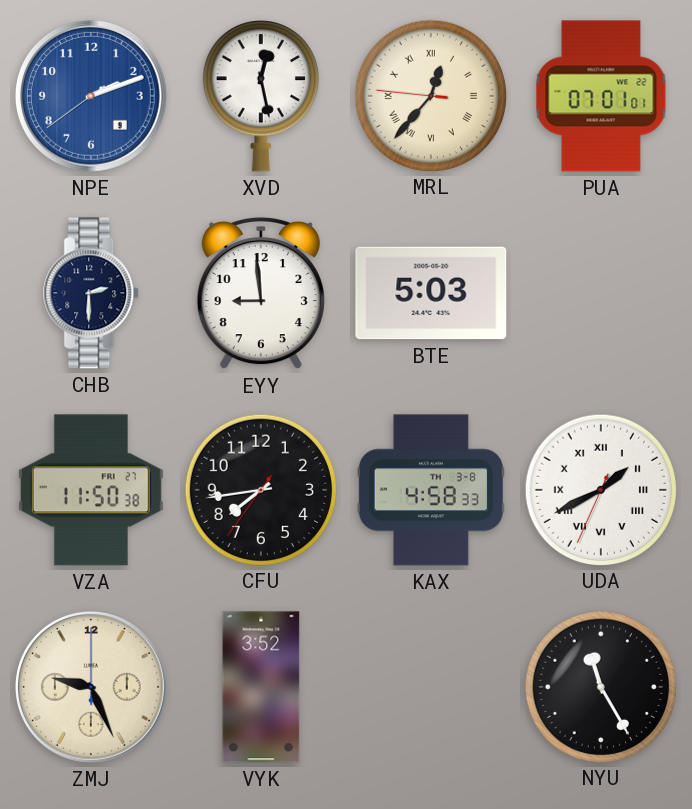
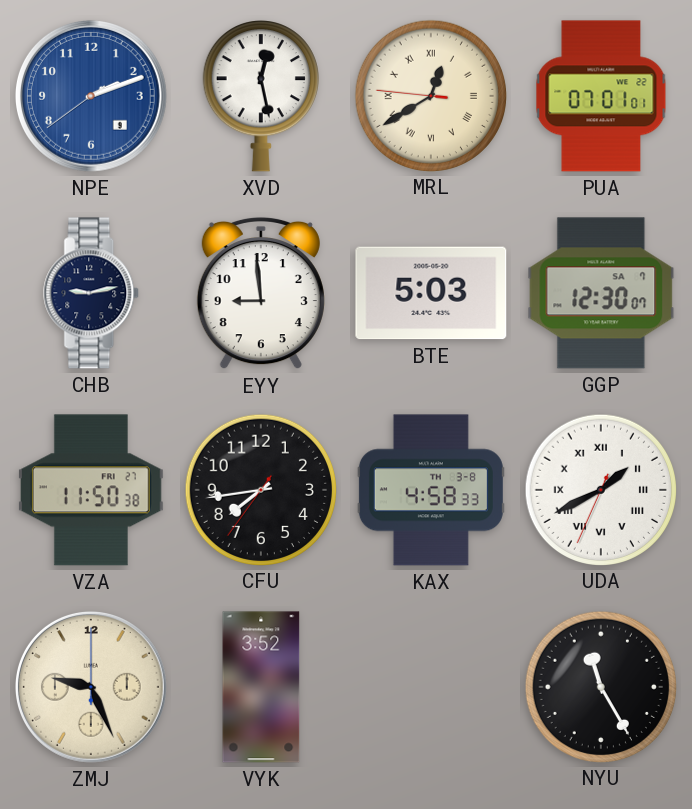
MRL: 12:36 -> 12:39
CHB: 2:30 -> 9:13
GGP: none -> 12:30
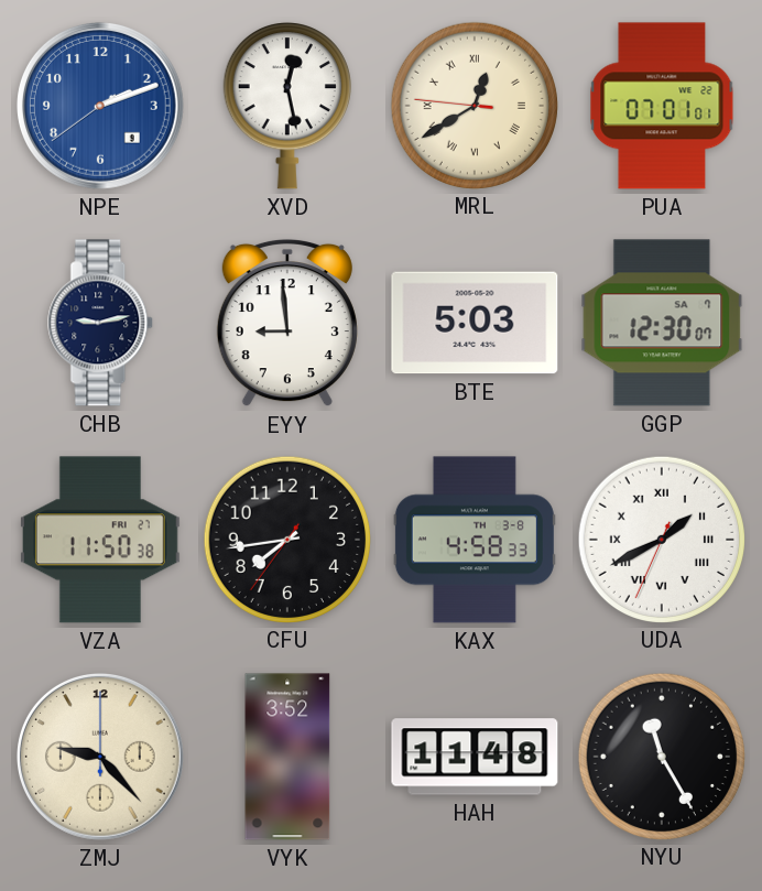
ZMJ: 9:26 -> 9:23
HAH: none -> 11:48
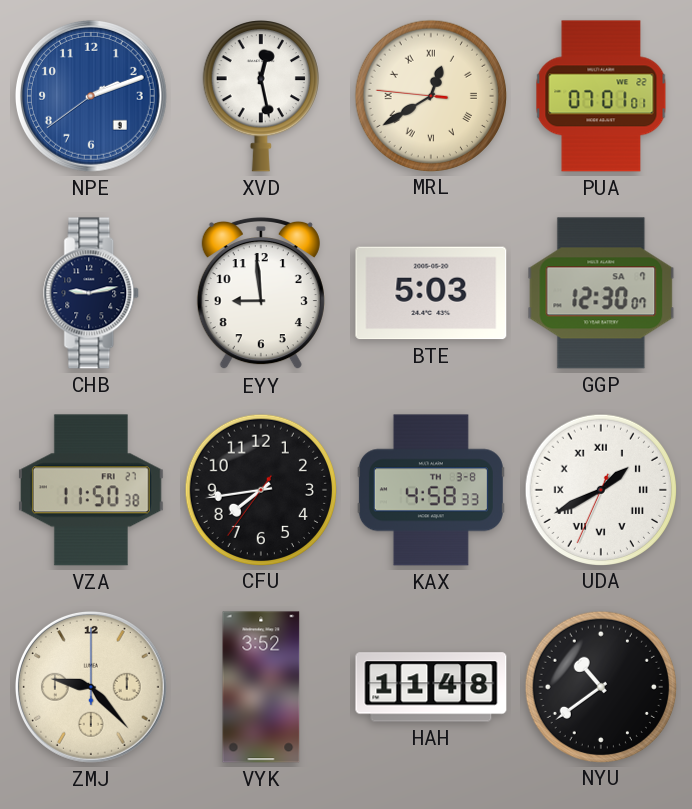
NYU: 11:25 -> 10:39
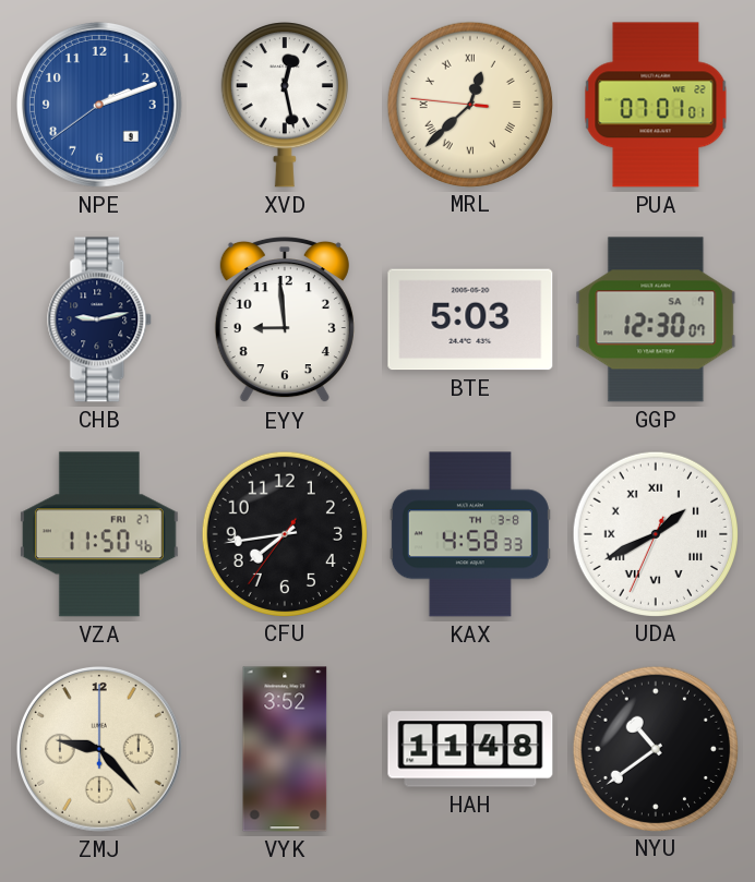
MRL: 12:39 -> 12:37
VZA: 11:50:38 -> 11:50:46
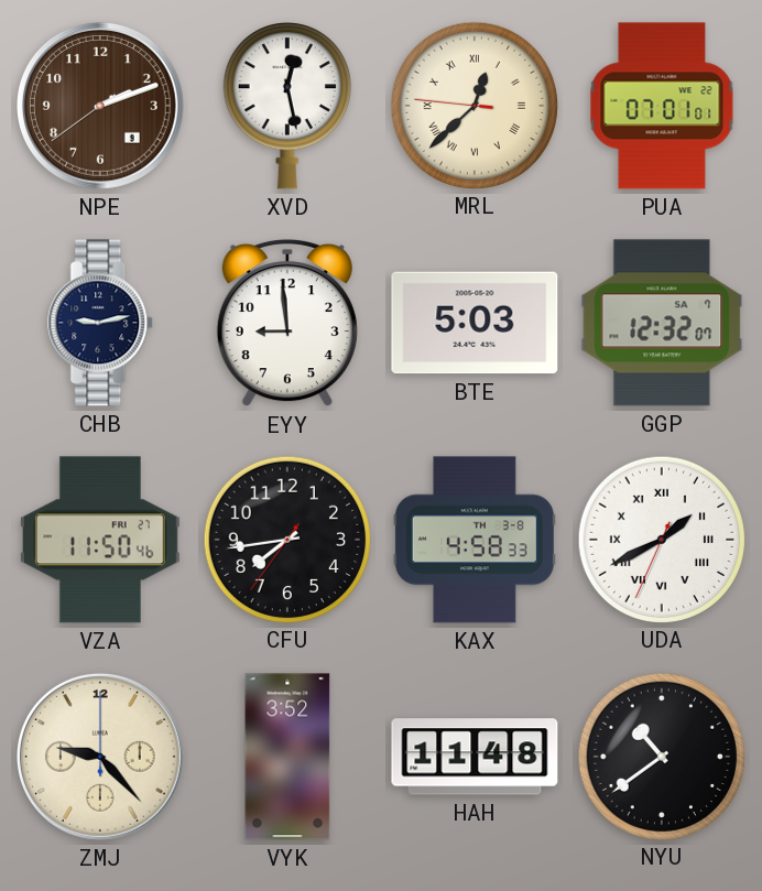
NPE dial: blue -> brown
GGP: 12:30 -> 12:32
